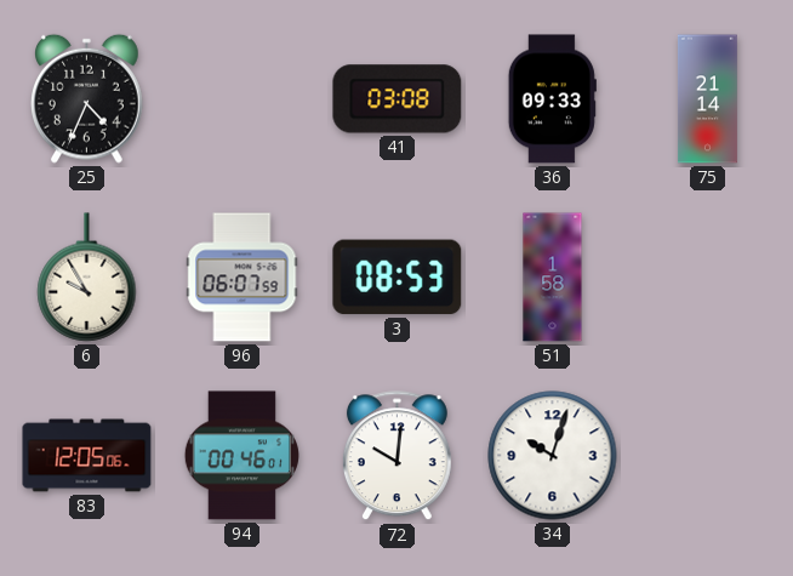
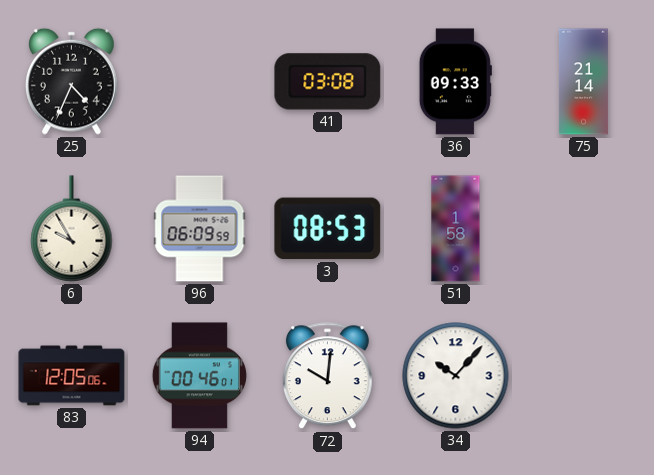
96: 06:07 -> 06:09
34: 10:03 -> 10:07
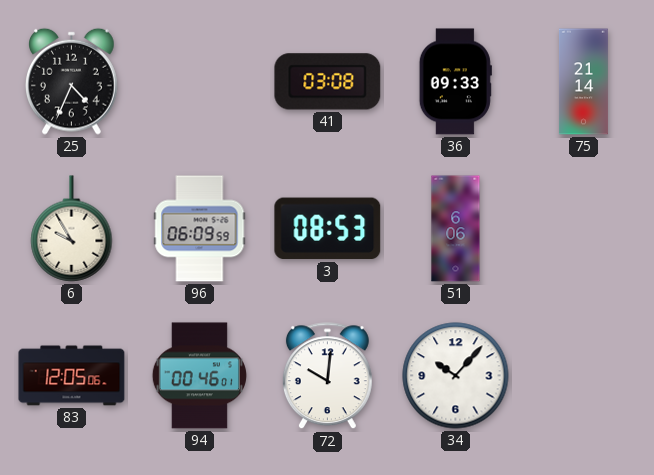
51: 1:58 -> 6:06
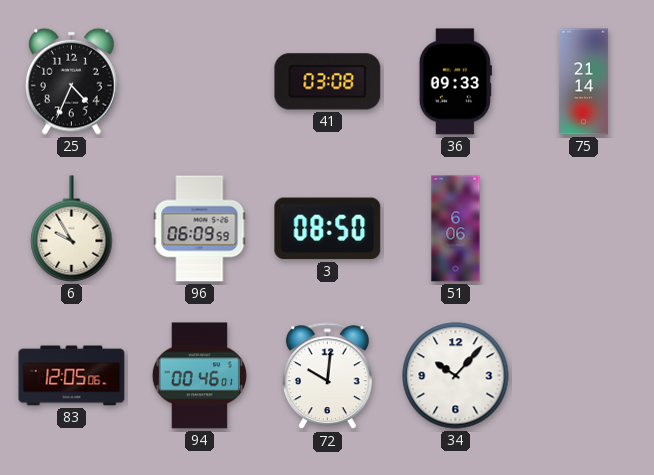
3: 08:53 -> 08:50
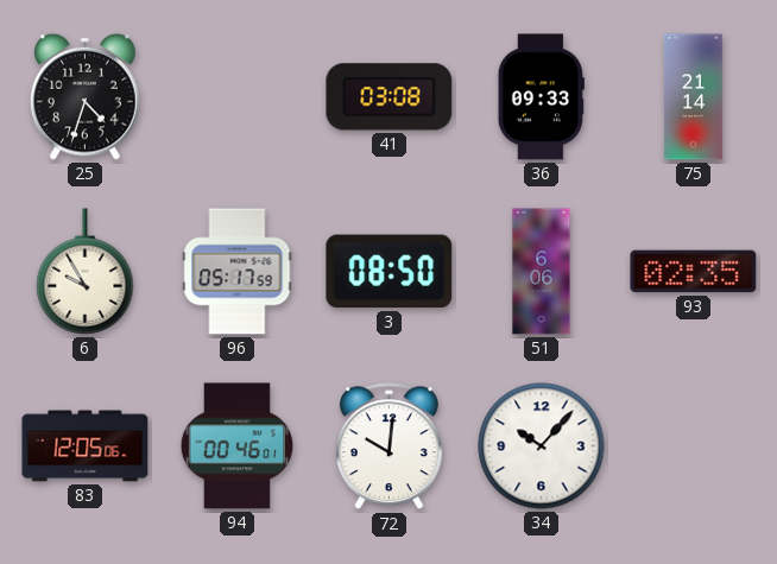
25: 4:34 -> 4:33
96: 06:09 -> 05:17
93: none -> 02:35
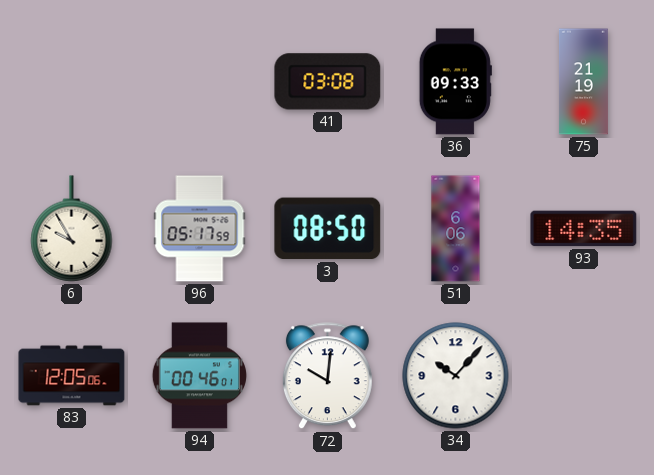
25: 4:33 -> none
75: 21:14 -> 21:19
93: 02:35 -> 14:35
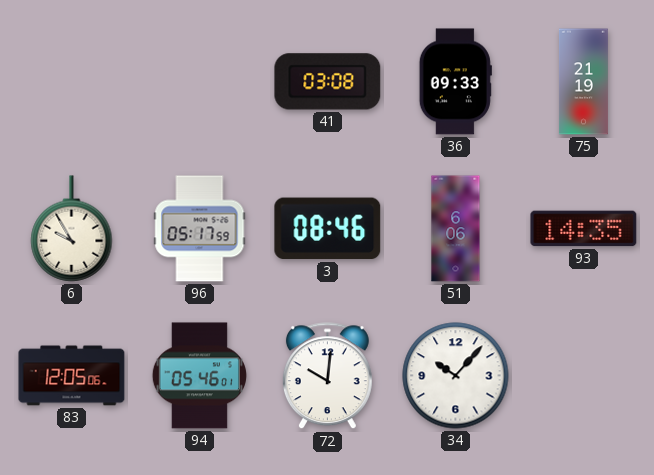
3: 08:50 -> 08:46
94: 00:46 -> 05:46
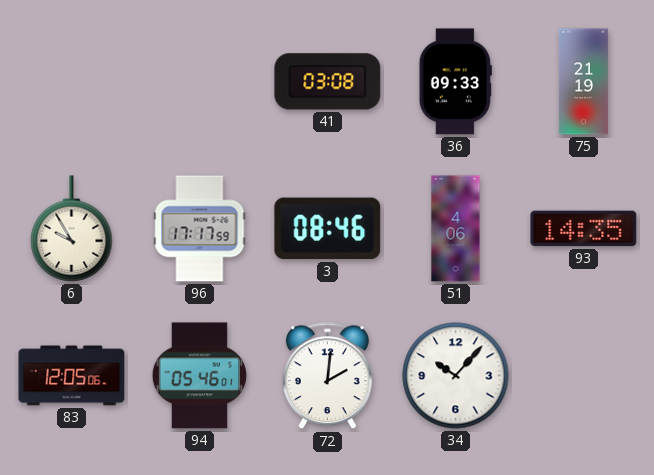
96: 05:17 -> 17:17
51: 6:06 -> 4:06
72: 10:01 -> 2:01
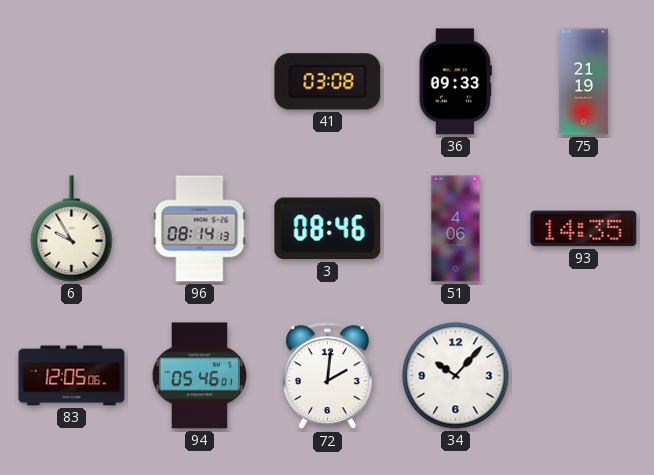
96: 17:17 -> 08:14
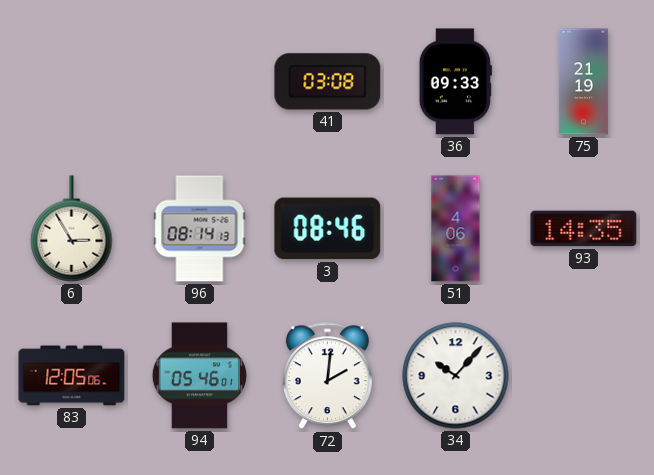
6: 9:55 -> 2:55
